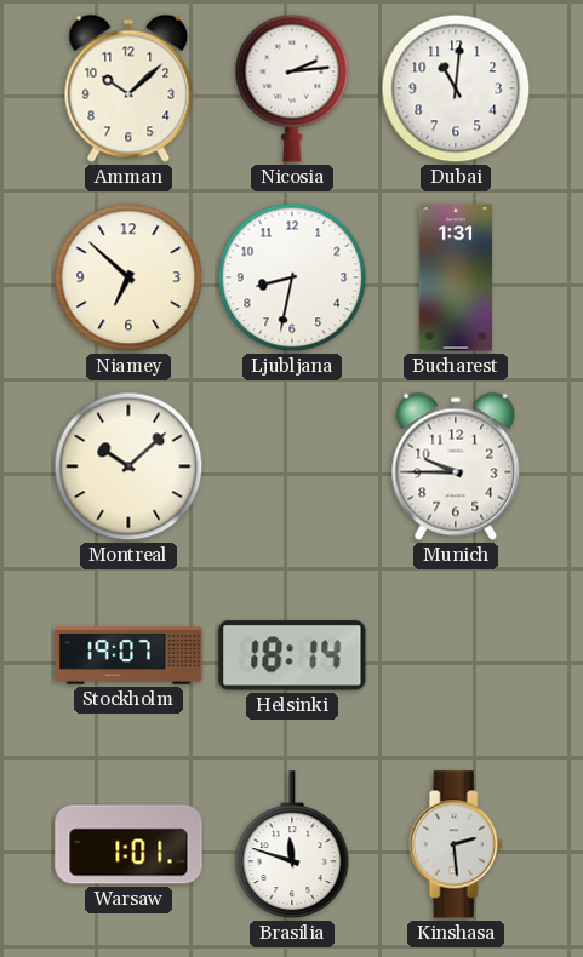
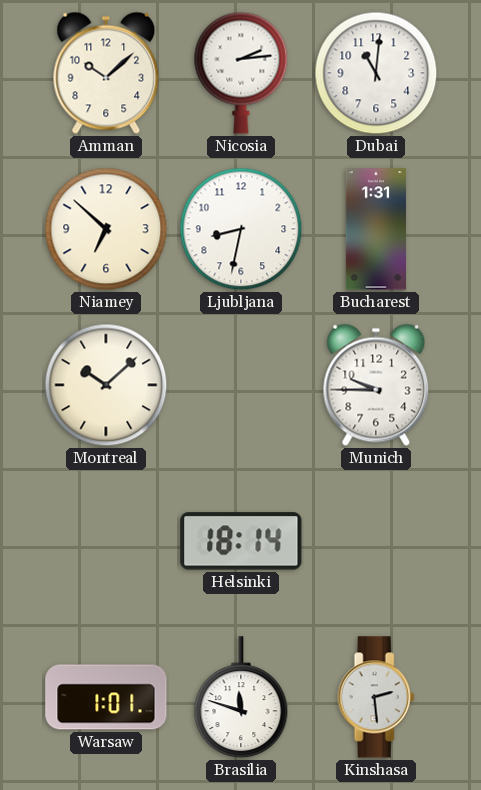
Stockholm: 19:07 -> none
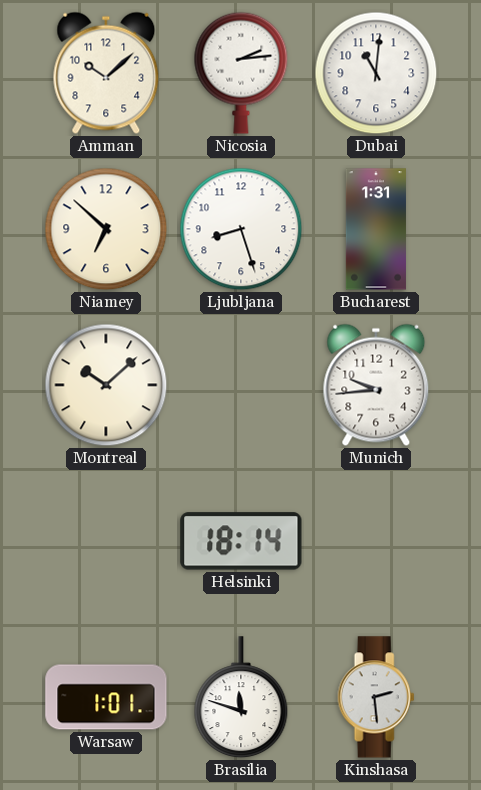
Ljubljana: 8:32 -> 8:27
Munich: 9:45 -> 9:44
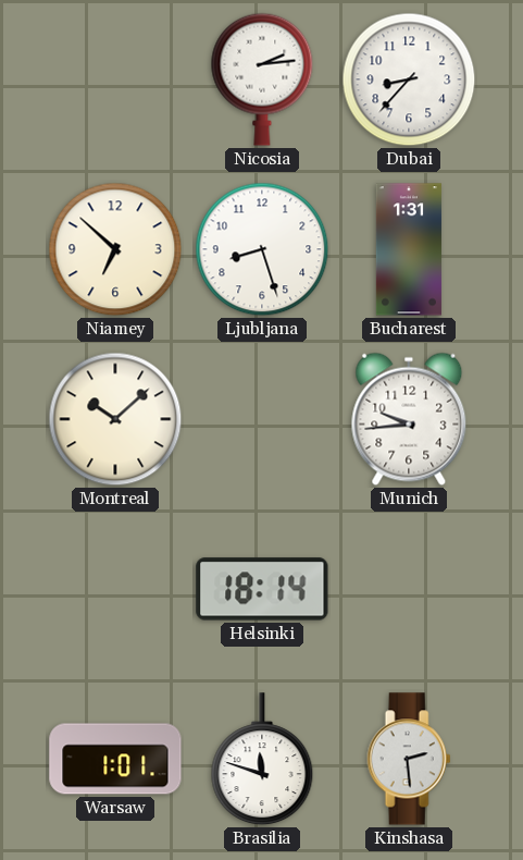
Amman: 10:08 -> none
Dubai: 11:01 -> 8:37
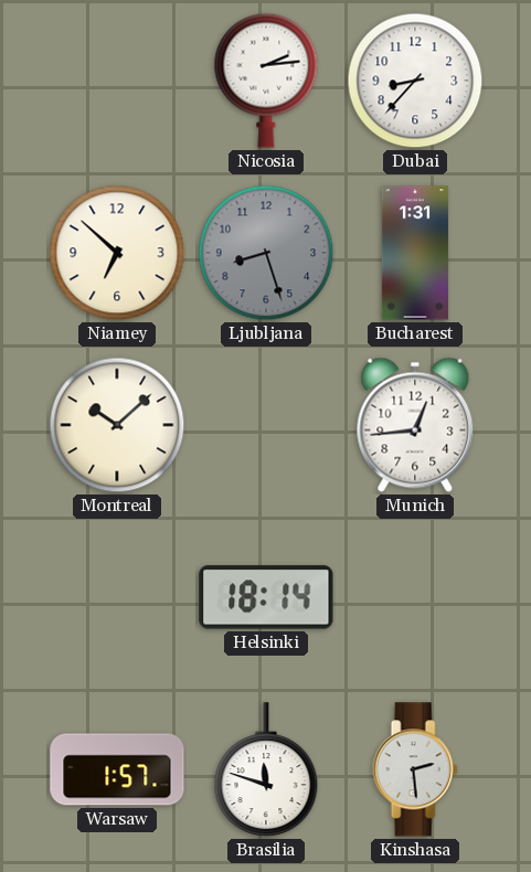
Ljubljana dial: white -> grey
Munich: 9:44 -> 12:44
Warsaw: 1:01 -> 1:57
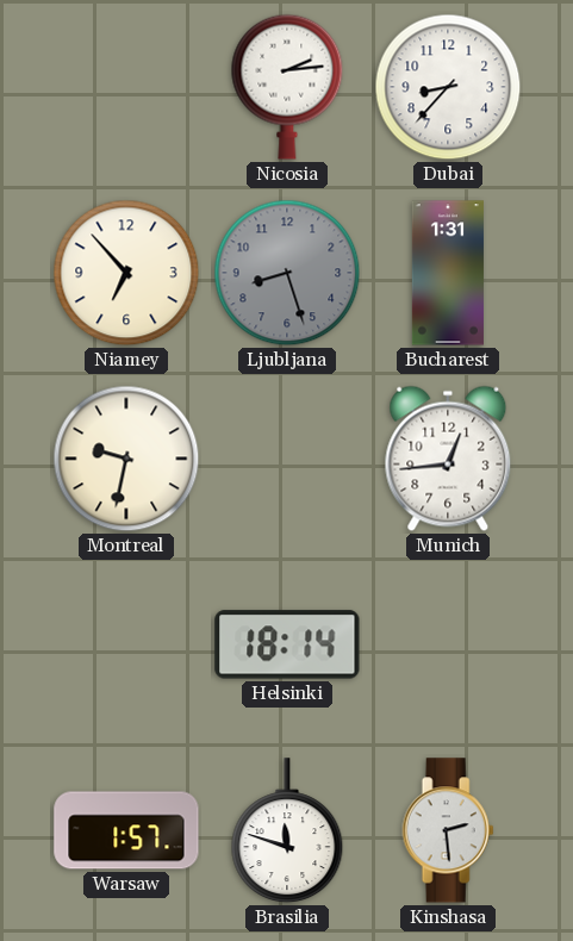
Niamey: 6:52 -> 6:53
Montreal: 10:08 -> 9:32
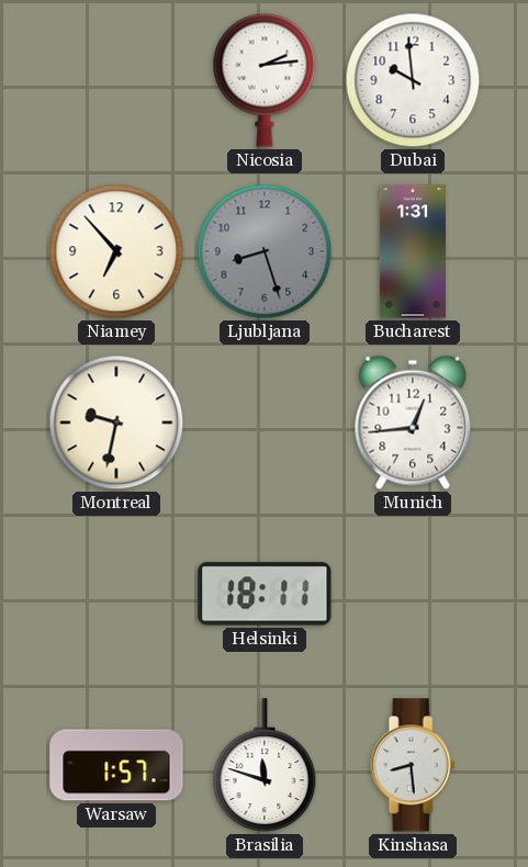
Dubai: 8:37 -> 9:59
Helsinki: 18:14 -> 18:11
Kinshasa: 2:29 -> 8:29
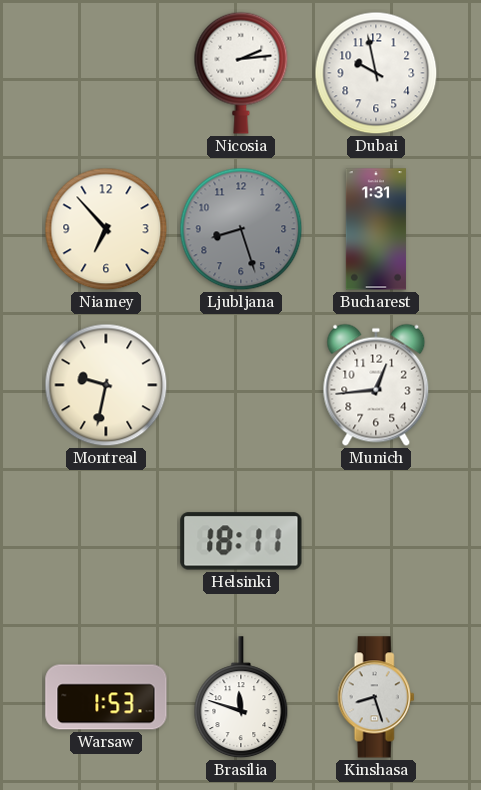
Dubai: 9:59 -> 9:58
Warsaw: 1:57 -> 1:53
Kinshasa: 8:29 -> 8:27
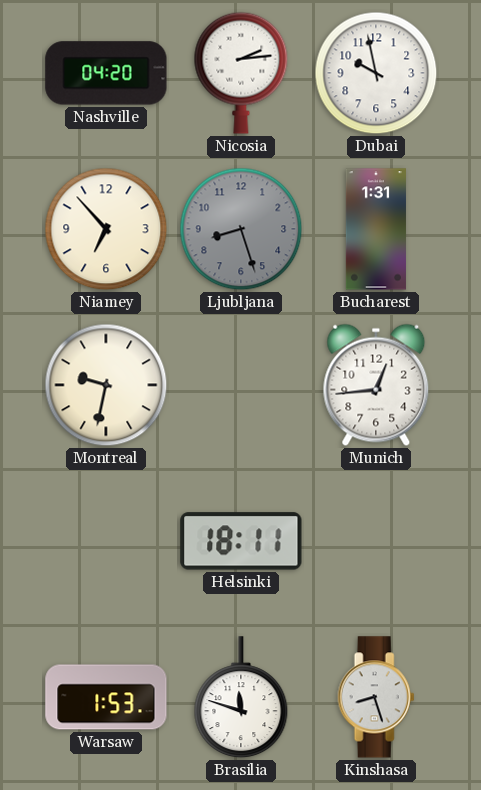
Nashville: none -> 04:20
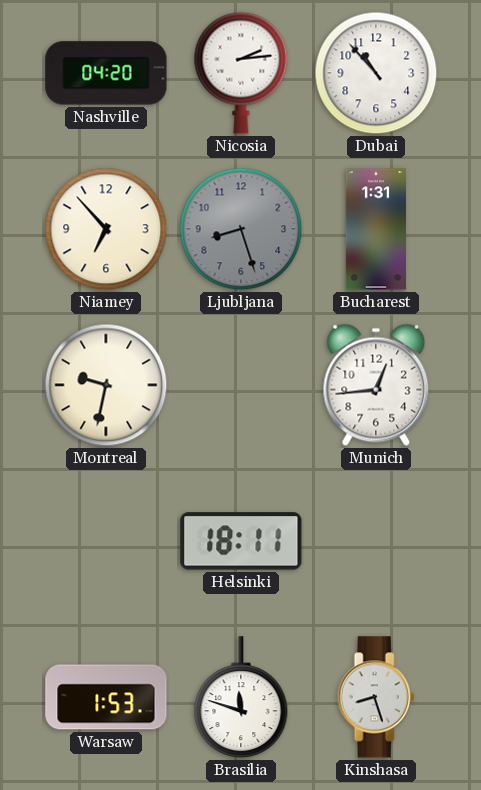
Dubai: 9:58 -> 10:53
